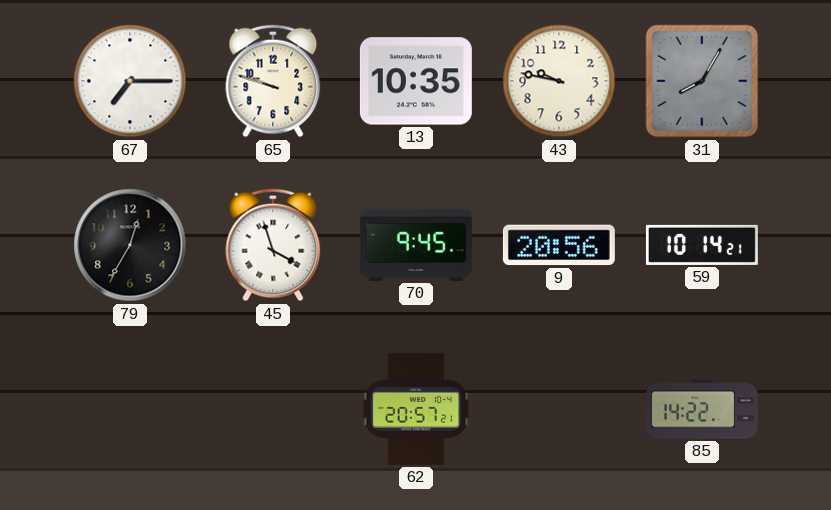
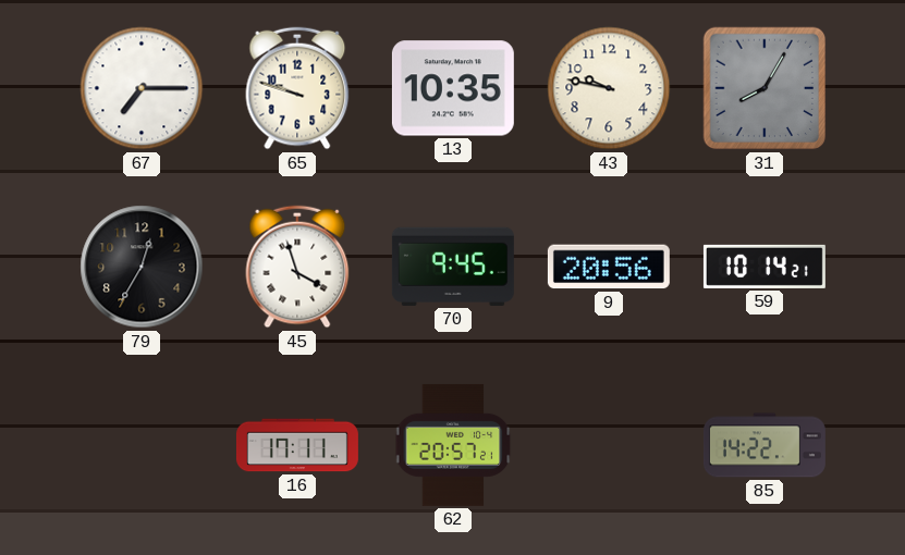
16: none -> 17:11
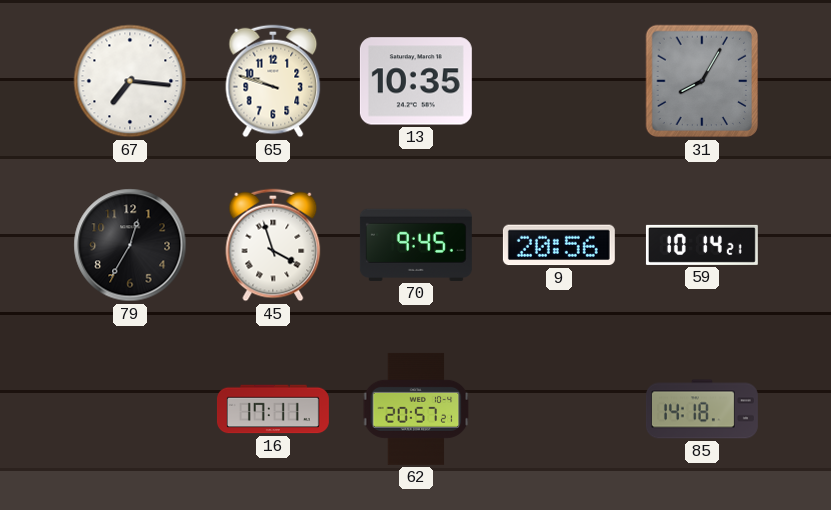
67: 7:15 -> 7:16
43: 9:47 -> none
85: 14:22 -> 14:18
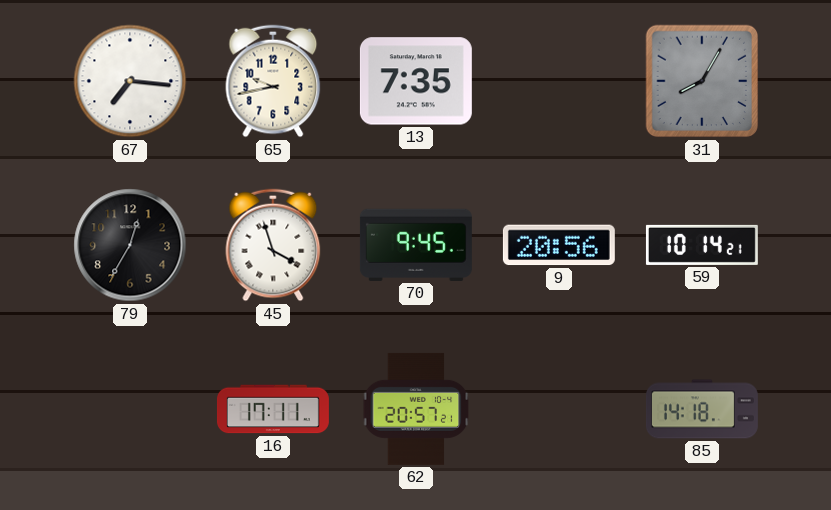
65: 9:48 -> 9:43
13: 10:35 -> 7:35
